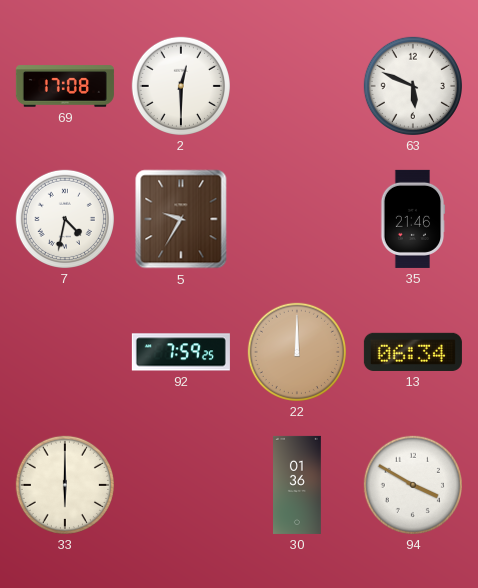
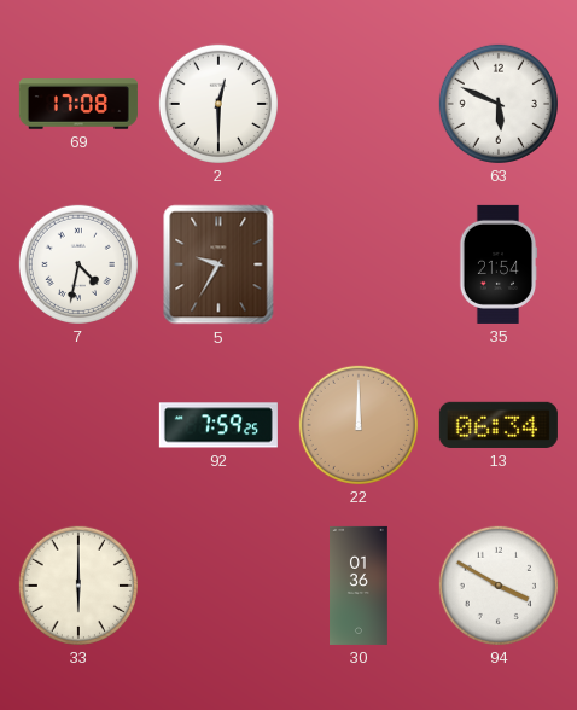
35: 21:46 -> 21:54
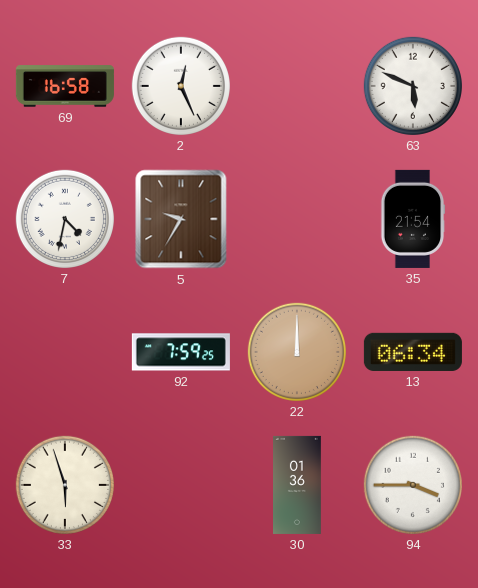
69: 17:08 -> 16:58
2: 12:30 -> 12:26
33: 6:00 -> 5:57
94: 3:50 -> 3:45
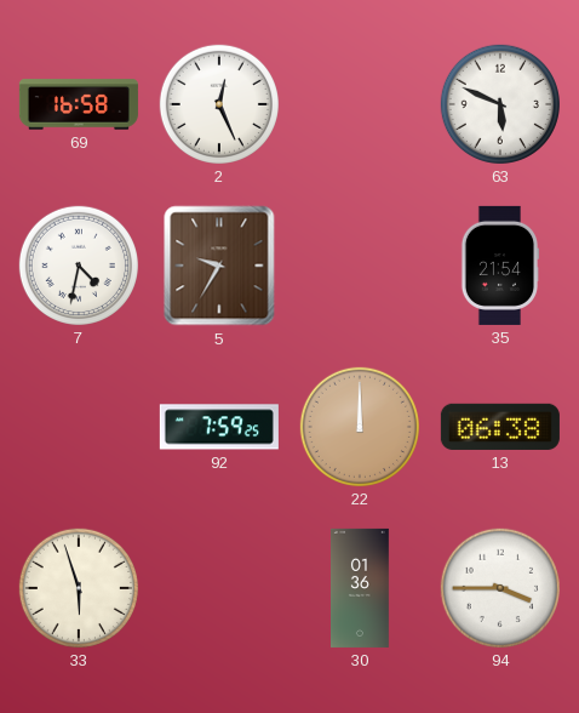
13: 06:34 -> 06:38
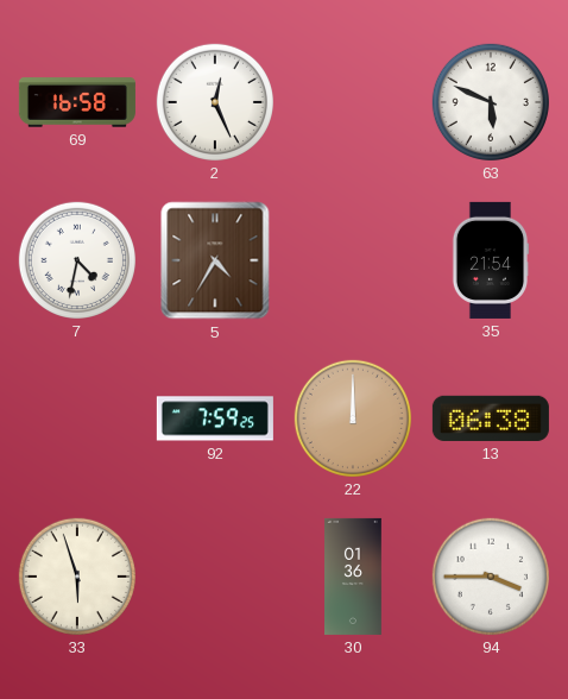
5: 9:35 -> 4:35
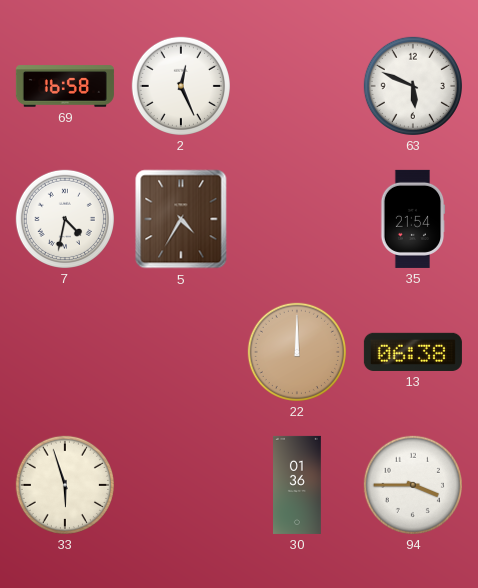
92: 7:59 -> none
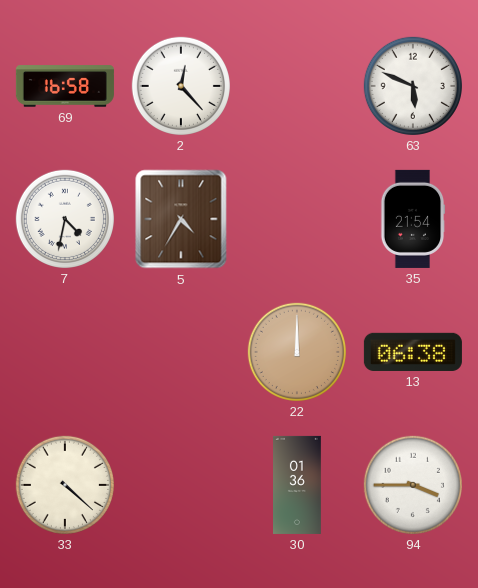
2: 12:26 -> 12:23
33: 5:57 -> 4:22
